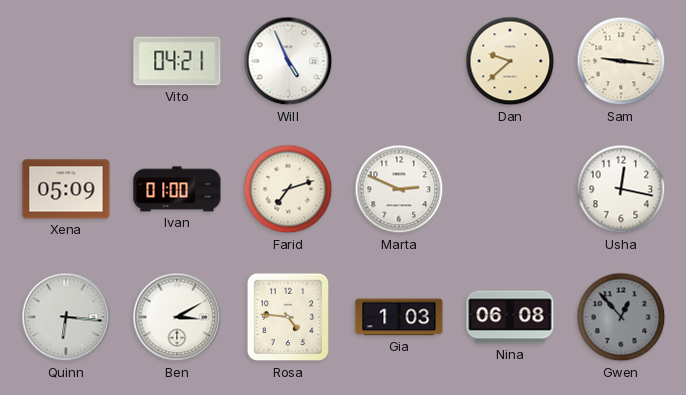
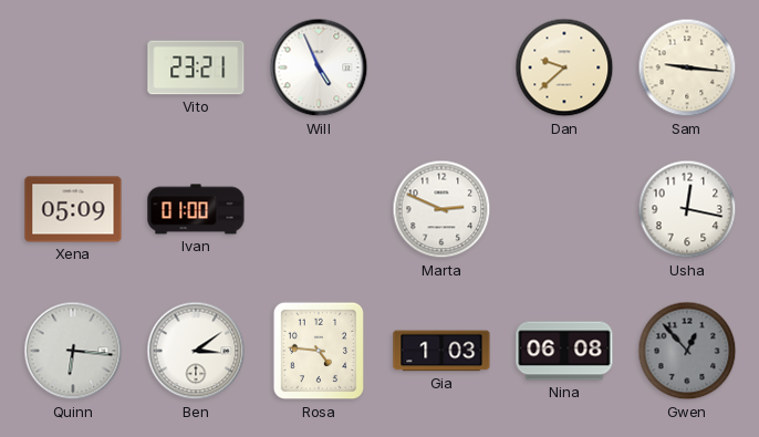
Vito: 04:21 -> 23:21
Farid: 7:12 -> none
Ben: 3:10 -> 3:09
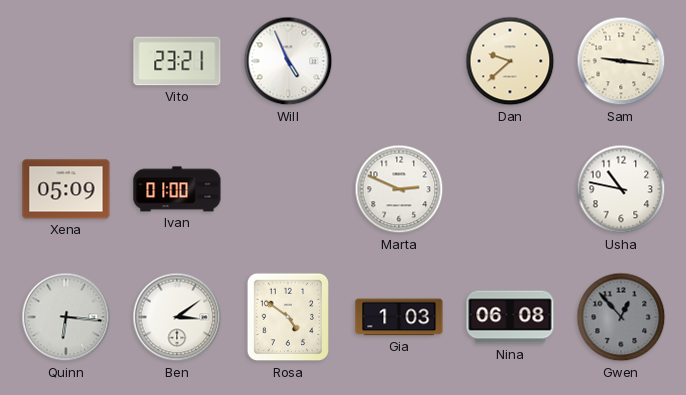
Usha: 12:17 -> 10:47
Rosa: 4:46 -> 4:51
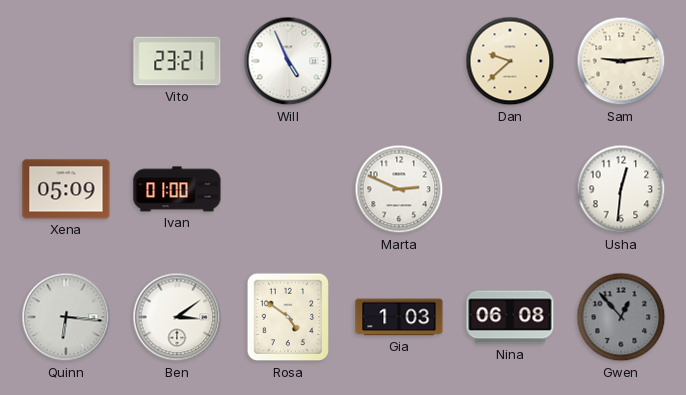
Sam: 9:16 -> 9:14
Usha: 10:47 -> 12:31
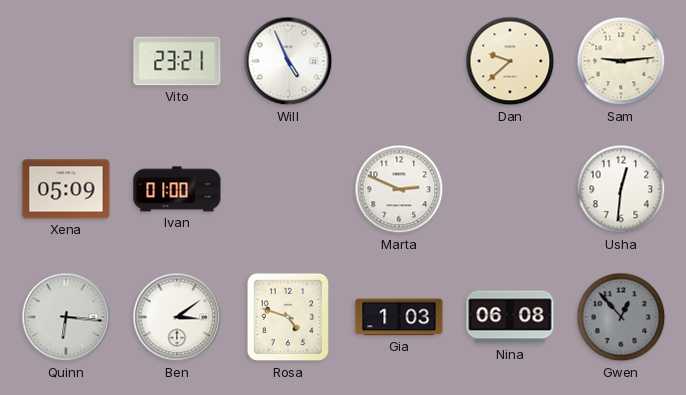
Rosa: 4:51 -> 4:48
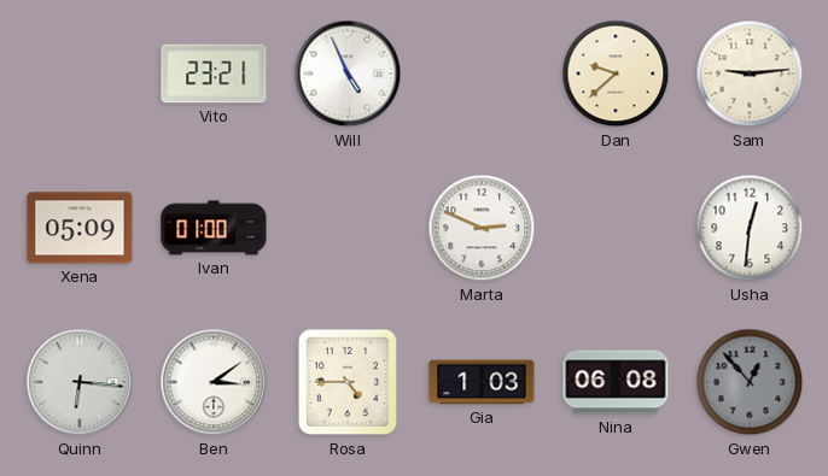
Rosa: 4:48 -> 4:45
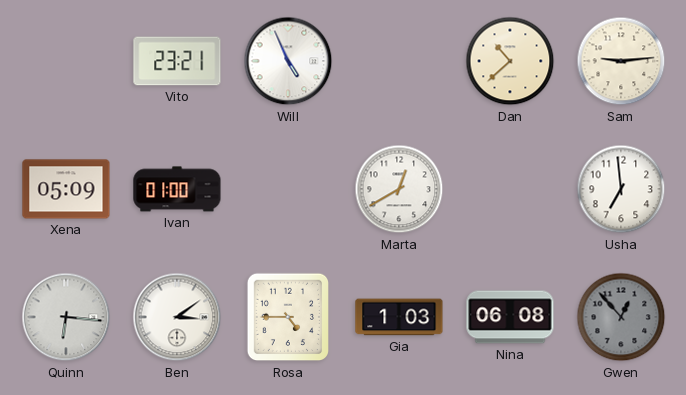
Dan: 9:38 -> 10:38
Marta: 2:49 -> 12:40
Usha: 12:31 -> 6:59
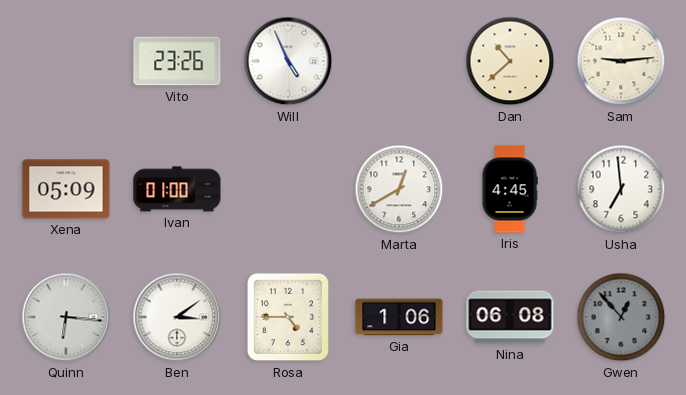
Vito: 23:21 -> 23:26
Iris: none -> 4:45
Gia: 1:03 -> 1:06
